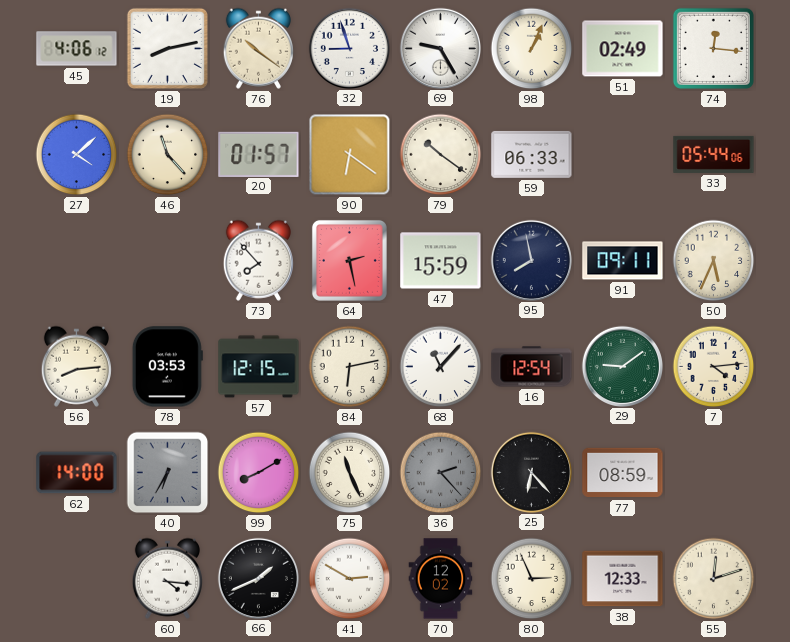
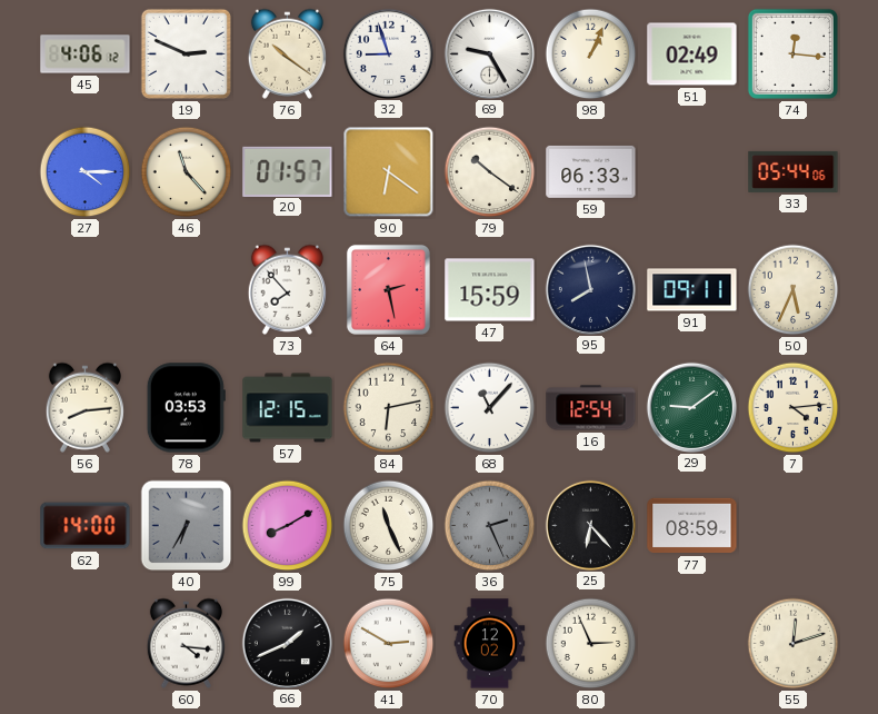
19: 8:13 -> 2:49
27: 4:08 -> 4:15
36: 2:23 -> 2:26
38: 12:33 -> none
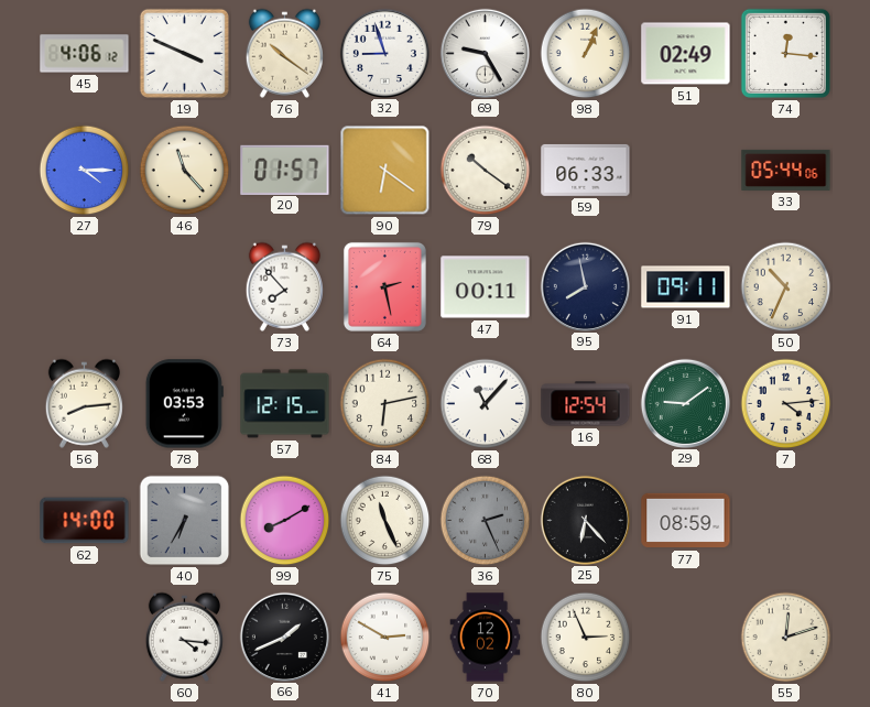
19: 2:49 -> 3:49
47: 15:59 -> 00:11
50: 5:34 -> 10:34
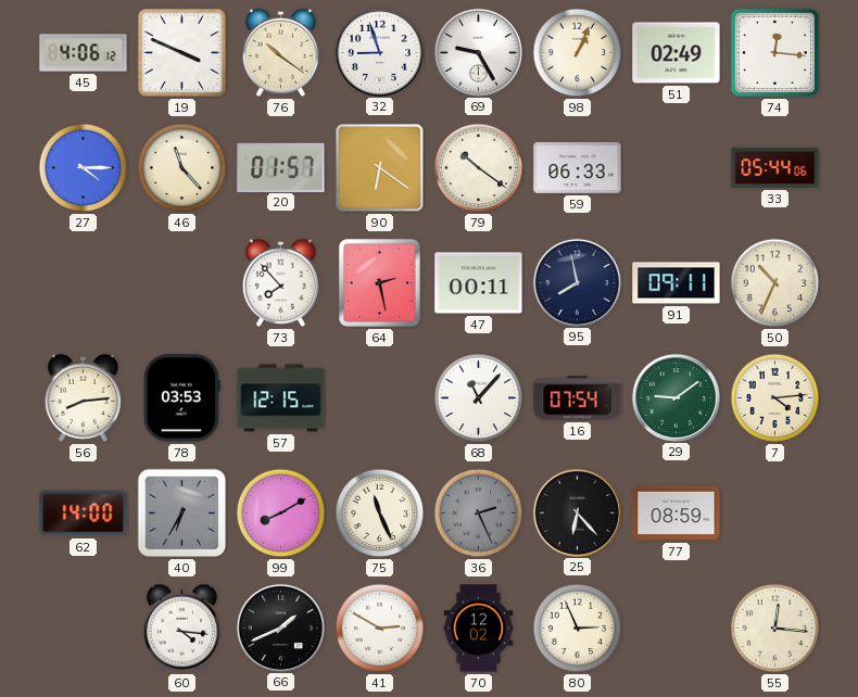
84: 6:13 -> none
16: 12:54 -> 07:54
55: 12:12 -> 12:16
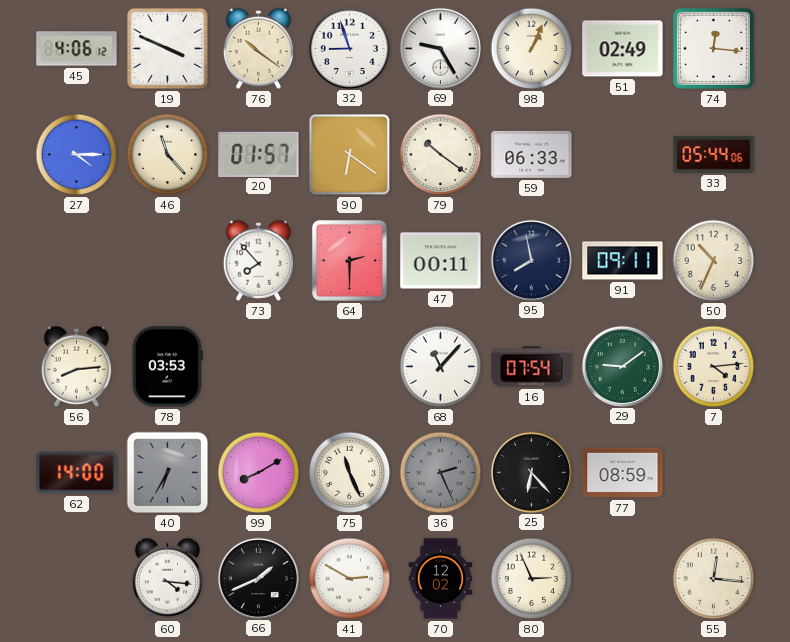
64: 2:28 -> 2:30
57: 12:15 -> none
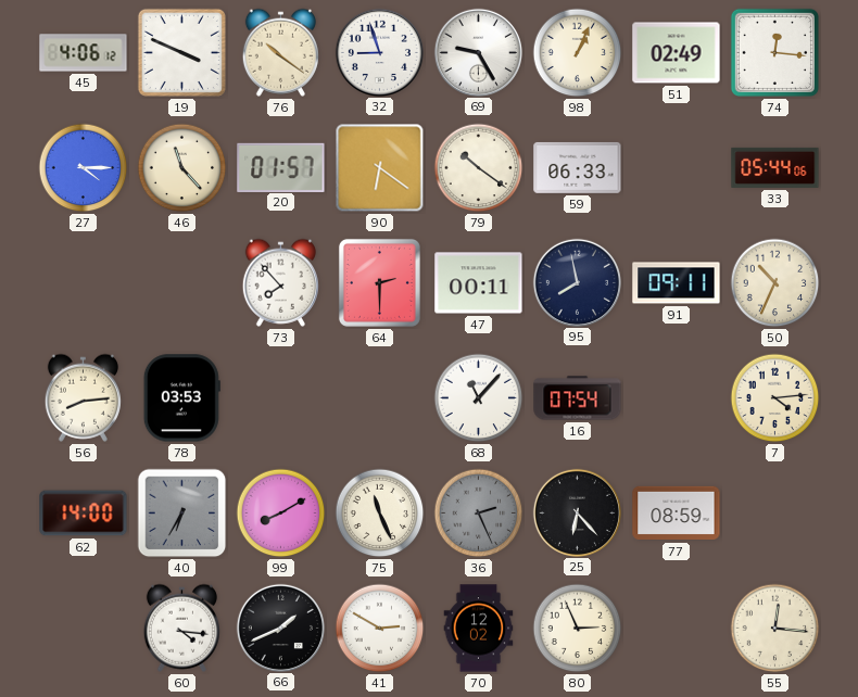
29: 9:09 -> none
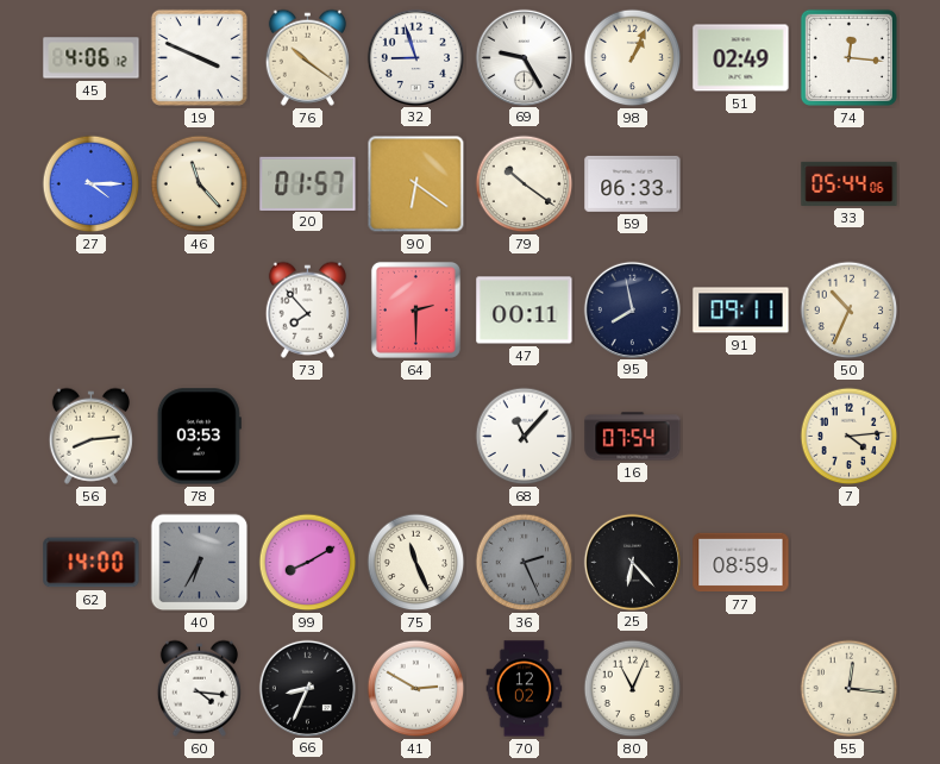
66: 1:41 -> 8:34
80: 2:56 -> 11:04
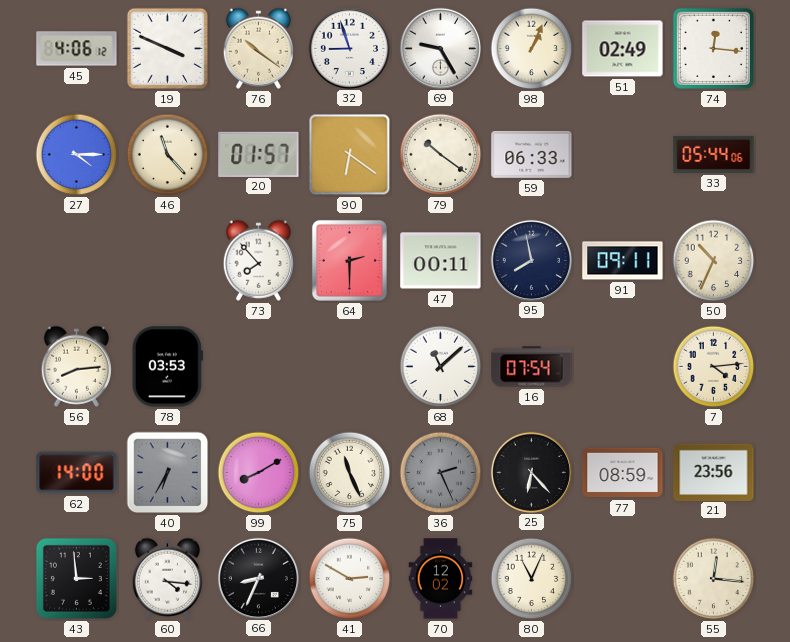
68: 11:07 -> 11:08
21: none -> 23:56
43: none -> 2:59
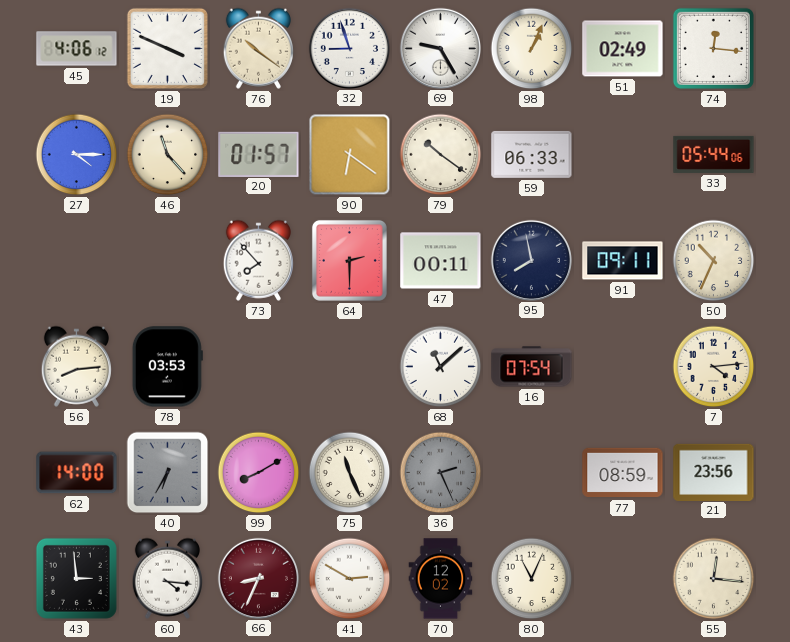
25: 6:23 -> none
66 dial: black -> burgundy
